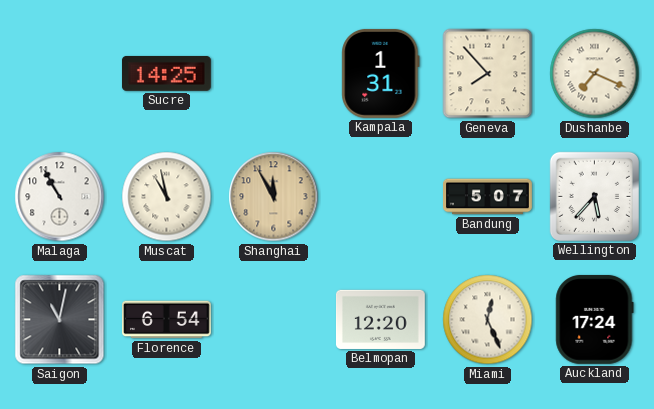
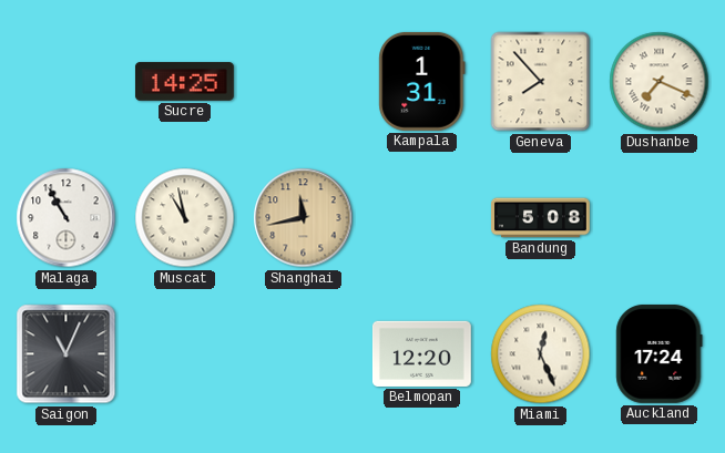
Shanghai: 11:55 -> 11:43
Bandung: 5:07 -> 5:08
Wellington: 5:37 -> none
Saigon: 11:02 -> 11:04
Florence: 6:54 -> none
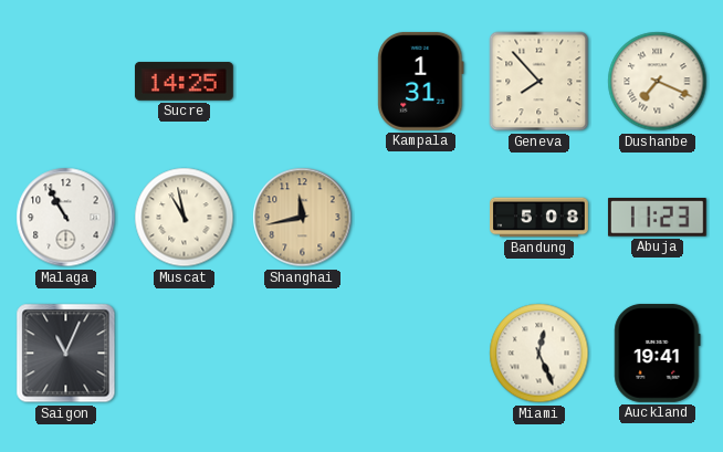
Abuja: none -> 11:23
Belmopan: 12:20 -> none
Auckland: 17:24 -> 19:41
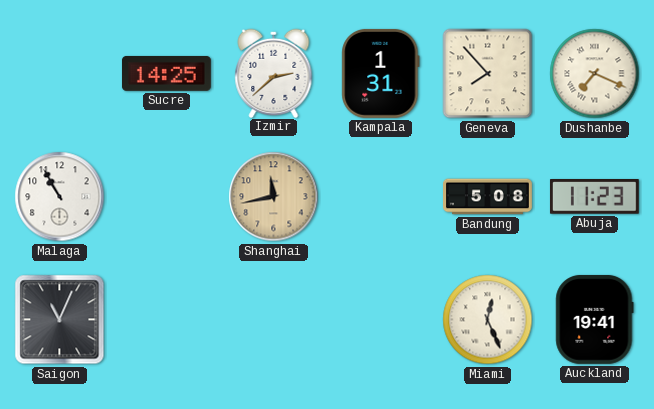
Izmir: none -> 2:38
Muscat: 10:58 -> none
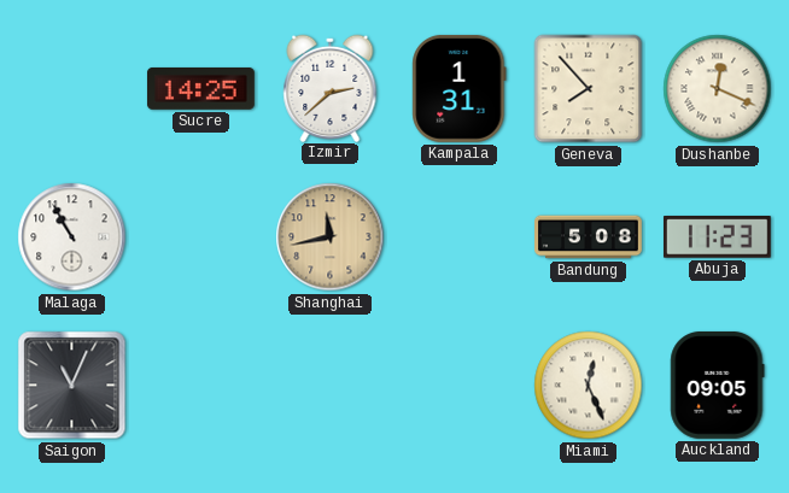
Dushanbe: 7:19 -> 12:19
Auckland: 19:41 -> 09:05
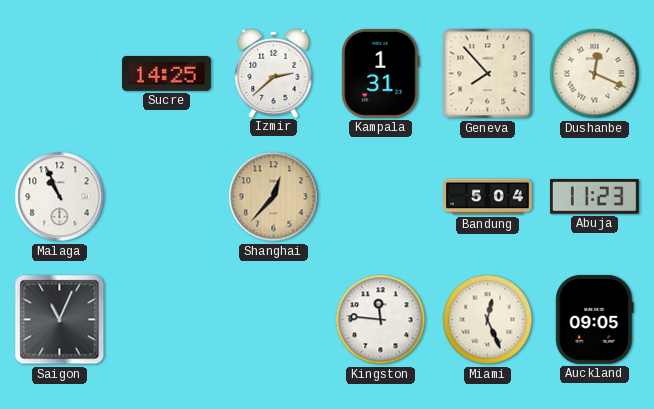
Malaga: 10:55 -> 10:56
Shanghai: 11:43 -> 12:37
Bandung: 5:08 -> 5:04
Kingston: none -> 11:46
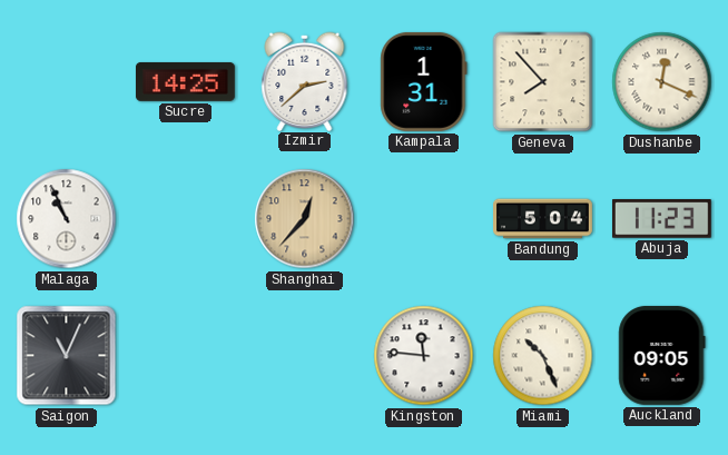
Miami: 12:26 -> 10:26
